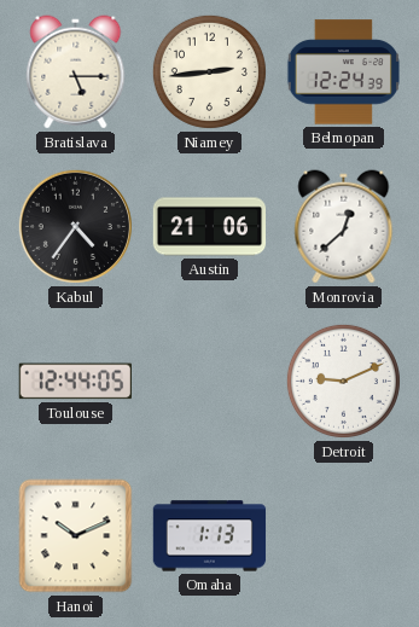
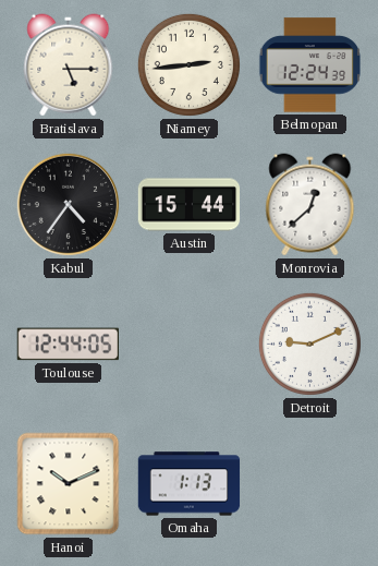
Austin: 21:06 -> 15:44
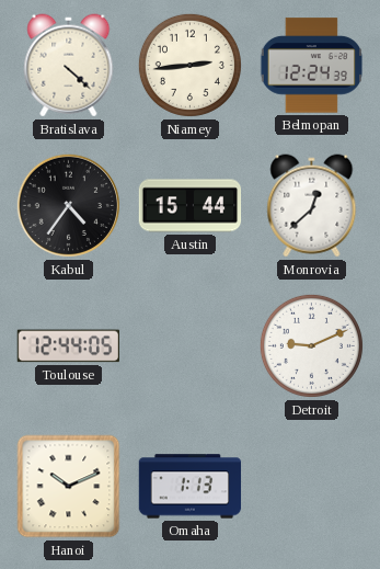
Bratislava: 5:15 -> 4:22
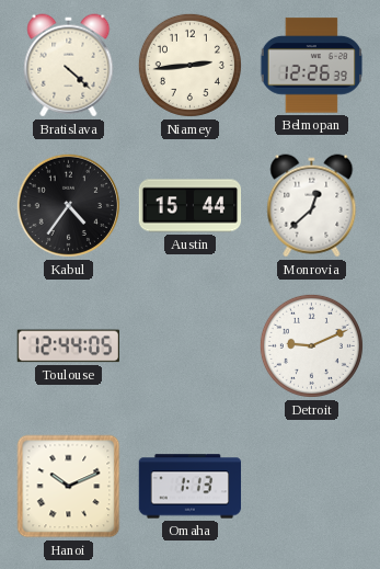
Belmopan: 12:24 -> 12:26
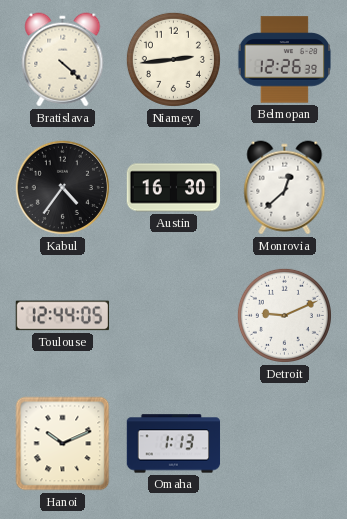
Austin: 15:44 -> 16:30
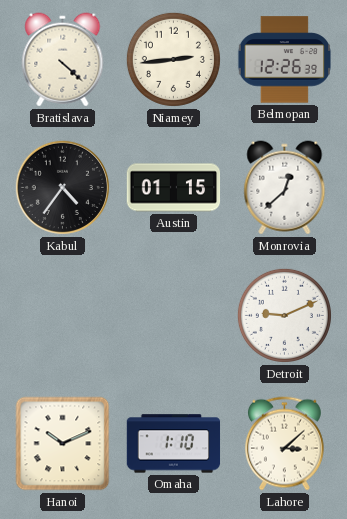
Austin: 16:30 -> 01:15
Toulouse: 12:44 -> none
Omaha: 1:13 -> 1:10
Lahore: none -> 3:08
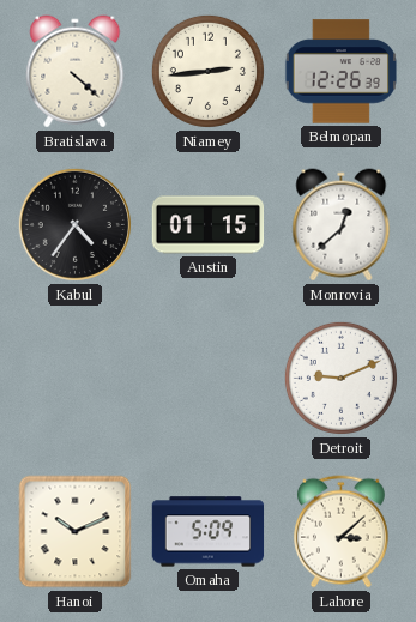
Omaha: 1:10 -> 5:09
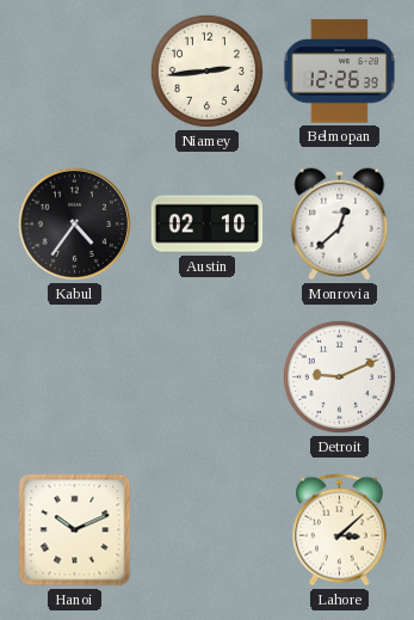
Bratislava: 4:22 -> none
Austin: 01:15 -> 02:10
Omaha: 5:09 -> none
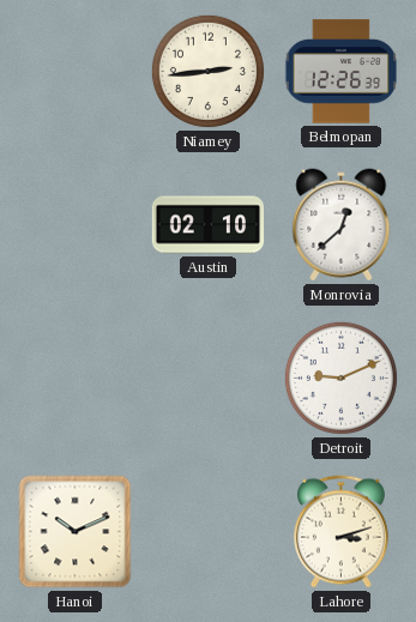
Kabul: 4:36 -> none
Lahore: 3:08 -> 3:12
